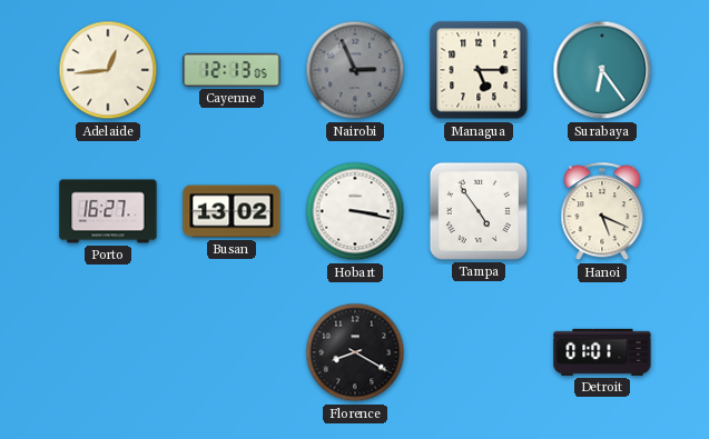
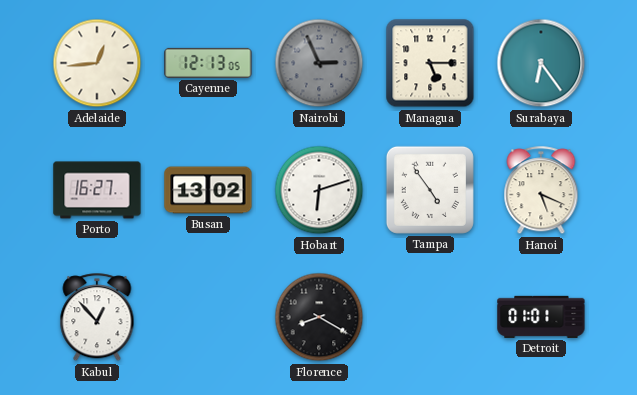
Hobart: 3:17 -> 6:12
Kabul: none -> 12:53
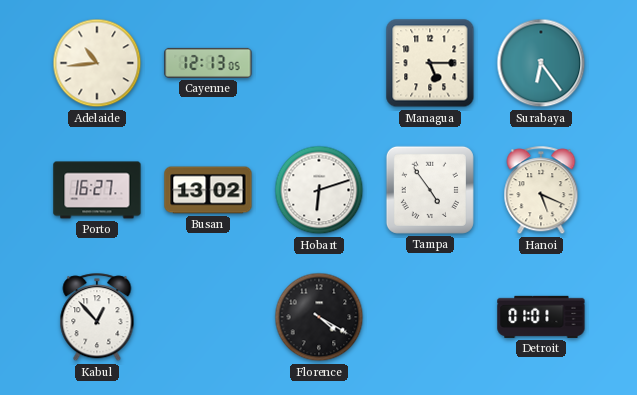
Adelaide: 12:44 -> 10:44
Nairobi: 2:56 -> none
Florence: 8:20 -> 4:20
